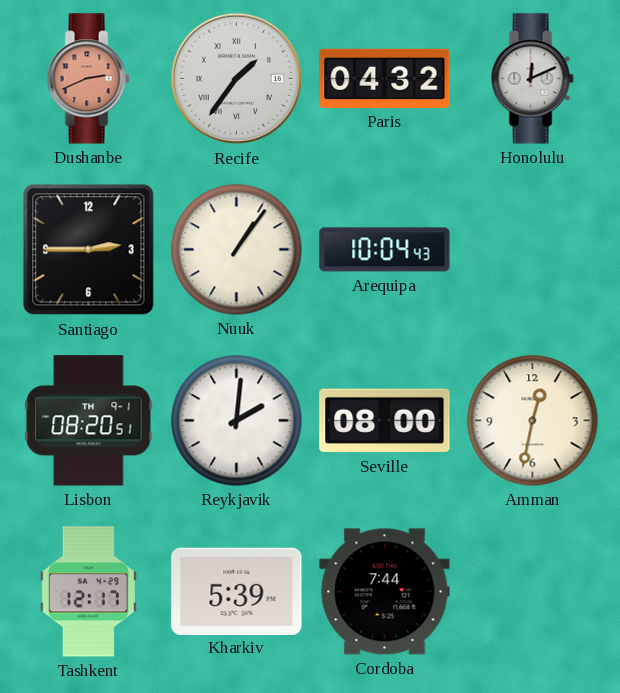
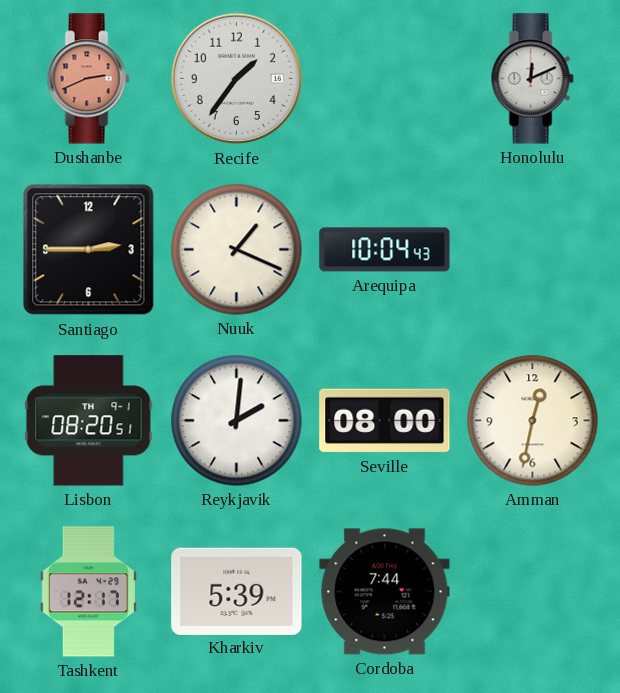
Recife numerals: Roman -> Arabic
Paris: 04:32 -> none
Nuuk: 1:06 -> 1:19
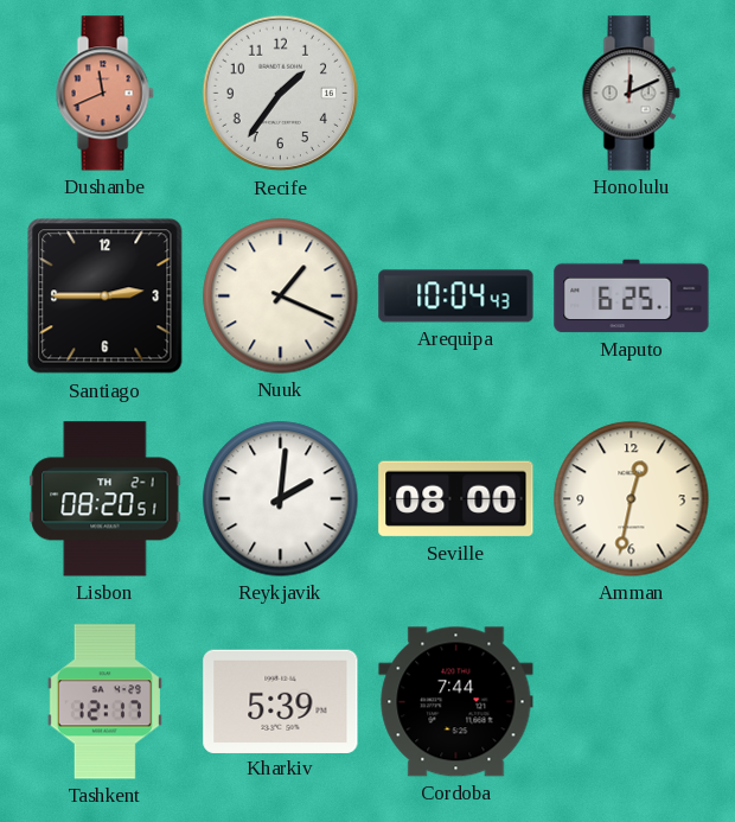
Dushanbe: 2:41 -> 11:41
Maputo: none -> 6:25
Lisbon date: TH 9-1 -> TH 2-1
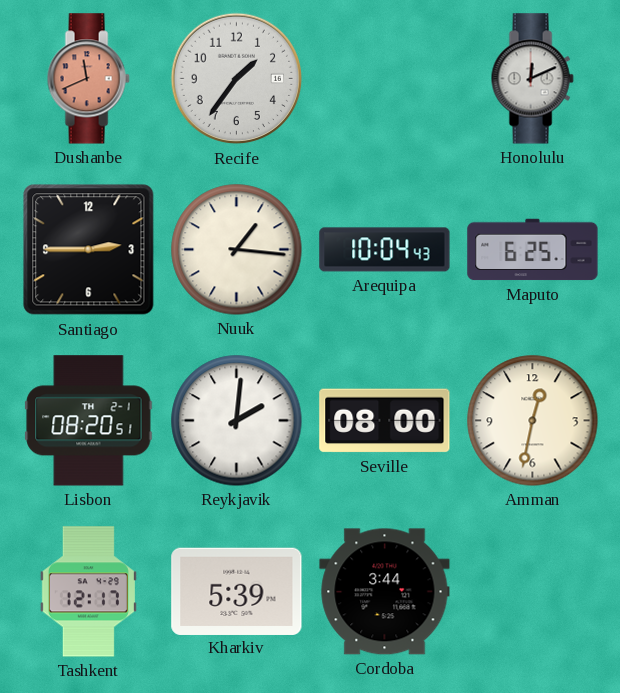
Nuuk: 1:19 -> 1:16
Cordoba: 7:44 -> 3:44
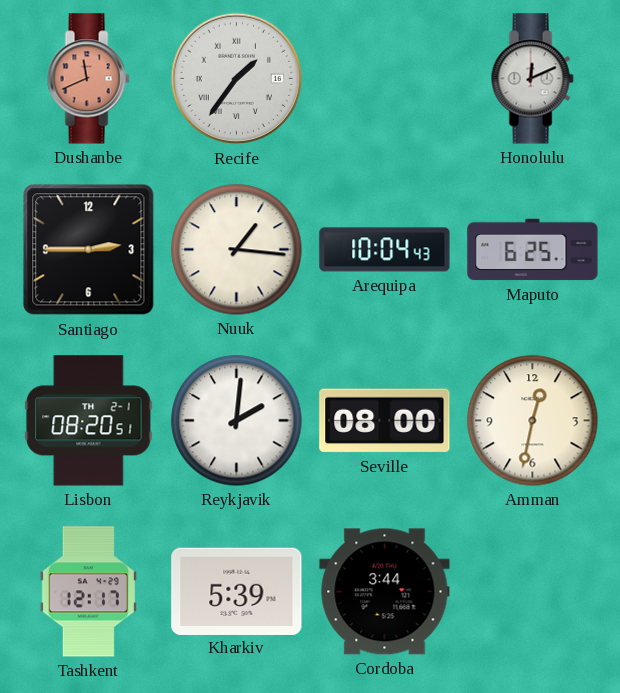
Recife numerals: Arabic -> Roman
